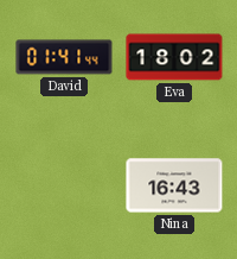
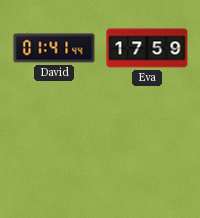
Eva: 18:02 -> 17:59
Nina: 16:43 -> none
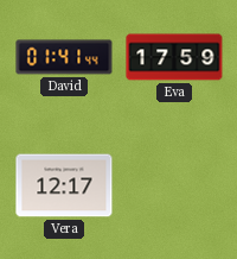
Vera: none -> 12:17
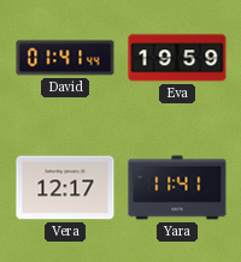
Eva: 17:59 -> 19:59
Yara: none -> 11:41
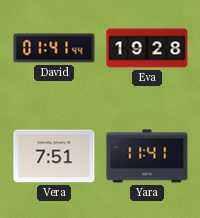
Eva: 19:59 -> 19:28
Vera: 12:17 -> 7:51
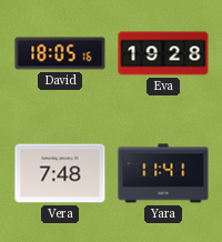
David: 01:41 -> 18:05
Vera: 7:51 -> 7:48
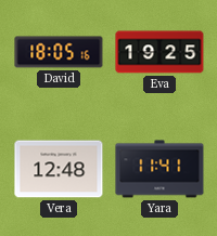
Eva: 19:28 -> 19:25
Vera: 7:48 -> 12:48
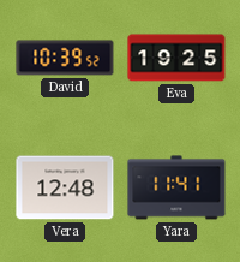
David: 18:05 -> 10:39
